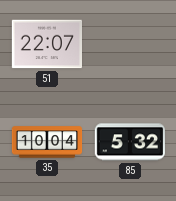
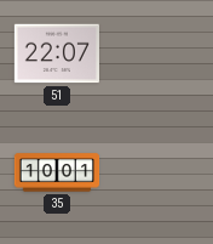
35: 10:04 -> 10:01
85: 5:32 -> none
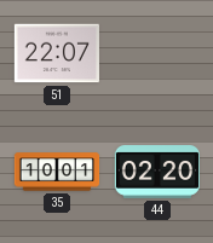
44: none -> 02:20
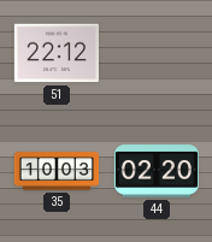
51: 22:07 -> 22:12
35: 10:01 -> 10:03
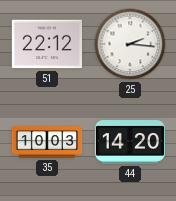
25: none -> 2:16
44: 02:20 -> 14:20
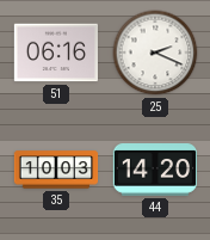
51: 22:12 -> 06:16
25: 2:16 -> 2:19
